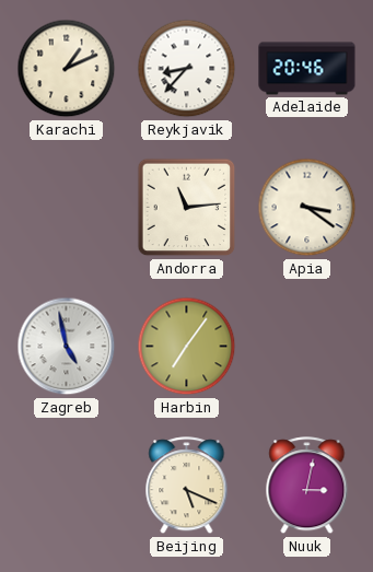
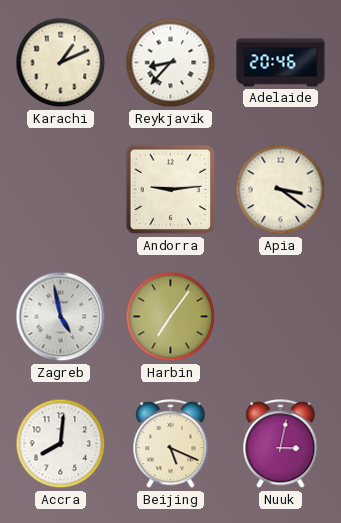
Andorra: 11:14 -> 9:14
Accra: none -> 8:01
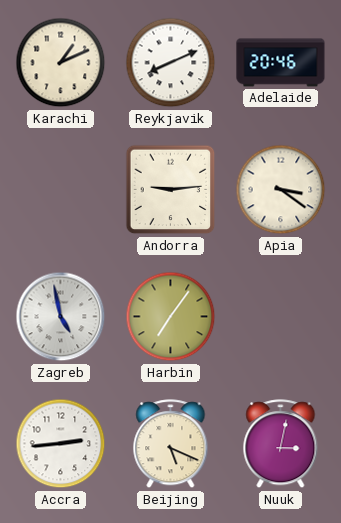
Reykjavik: 8:37 -> 8:11
Accra: 8:01 -> 2:44
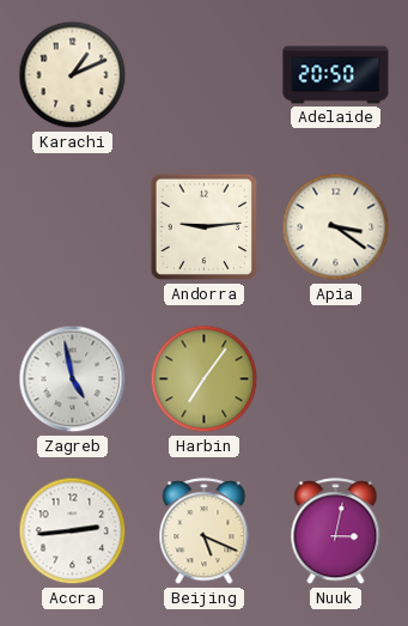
Reykjavik: 8:11 -> none
Adelaide: 20:46 -> 20:50
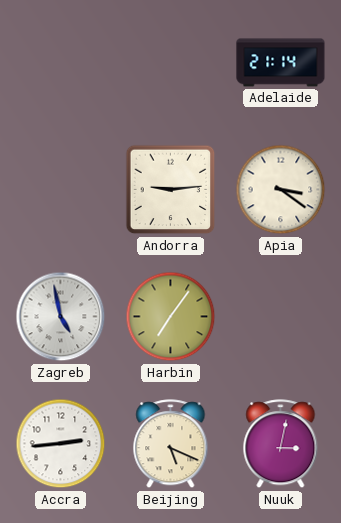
Karachi: 1:11 -> none
Adelaide: 20:50 -> 21:14
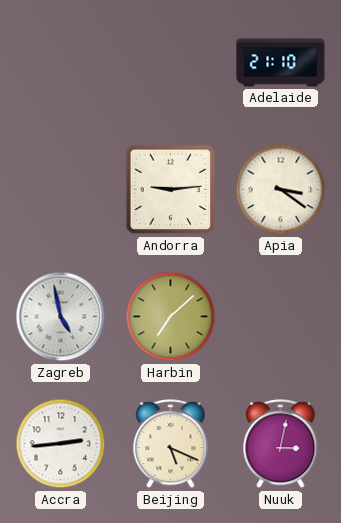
Adelaide: 21:14 -> 21:10
Harbin: 7:06 -> 7:08
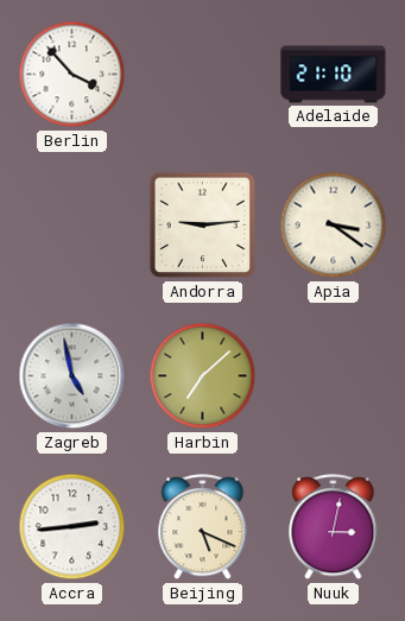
Berlin: none -> 3:53
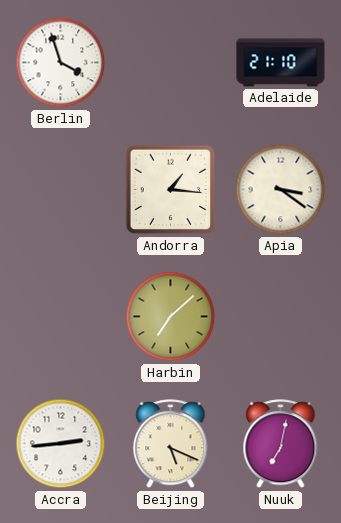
Berlin: 3:53 -> 3:57
Andorra: 9:14 -> 1:16
Zagreb: 4:58 -> none
Nuuk: 3:02 -> 7:02
